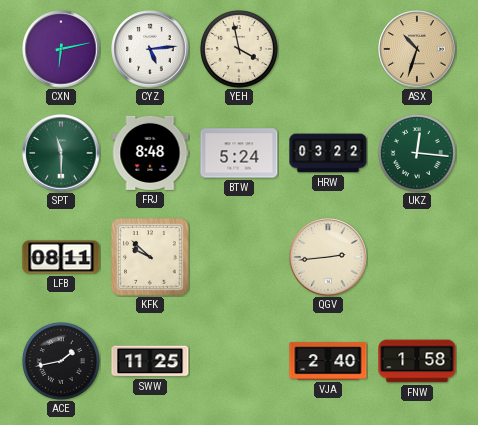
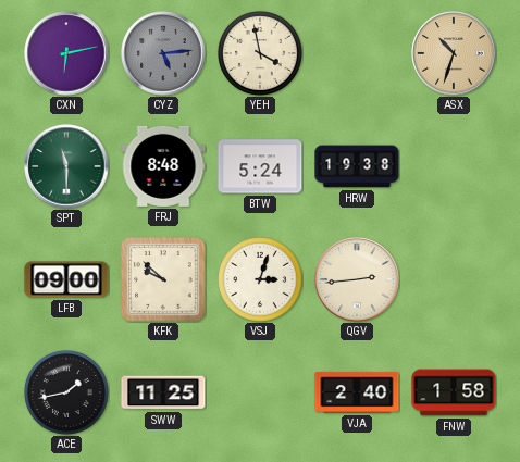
CYZ dial: white -> grey
HRW: 03:22 -> 19:38
UKZ: 12:16 -> none
LFB: 08:11 -> 09:00
VSJ: none -> 3:03
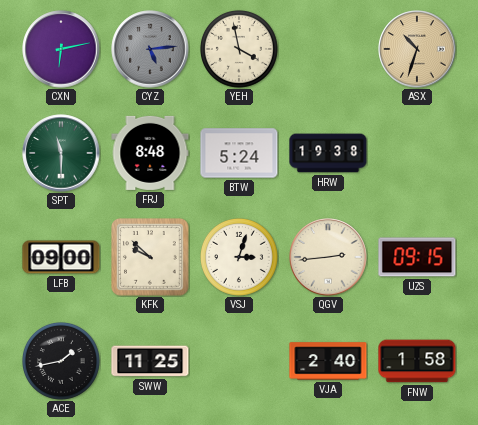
UZS: none -> 09:15
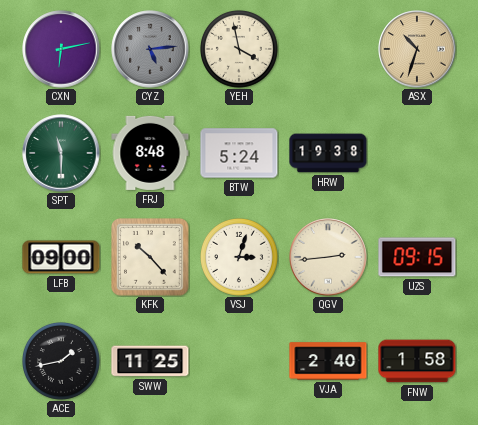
KFK: 9:52 -> 10:23
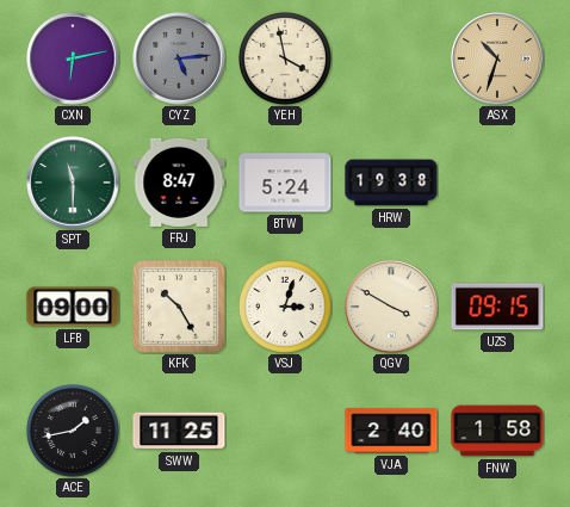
FRJ: 8:48 -> 8:47
KFK: 10:23 -> 10:25
QGV: 2:44 -> 3:50
